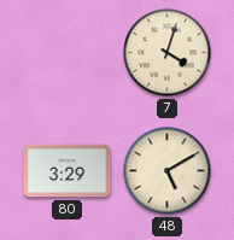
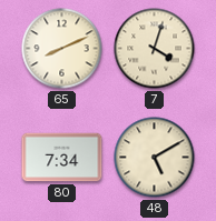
65: none -> 8:11
80: 3:29 -> 7:34
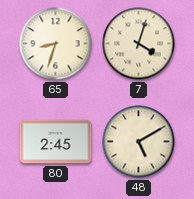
65: 8:11 -> 8:33
80: 7:34 -> 2:45
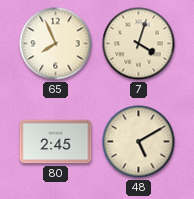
65: 8:33 -> 7:56
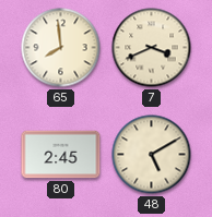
65: 7:56 -> 7:59
7: 4:03 -> 3:41
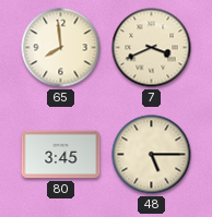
80: 2:45 -> 3:45
48: 5:10 -> 5:15
